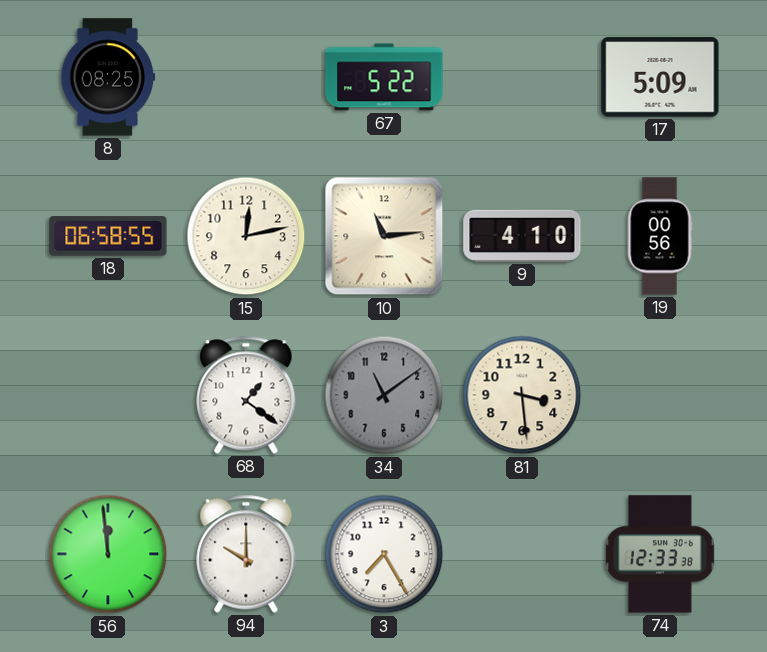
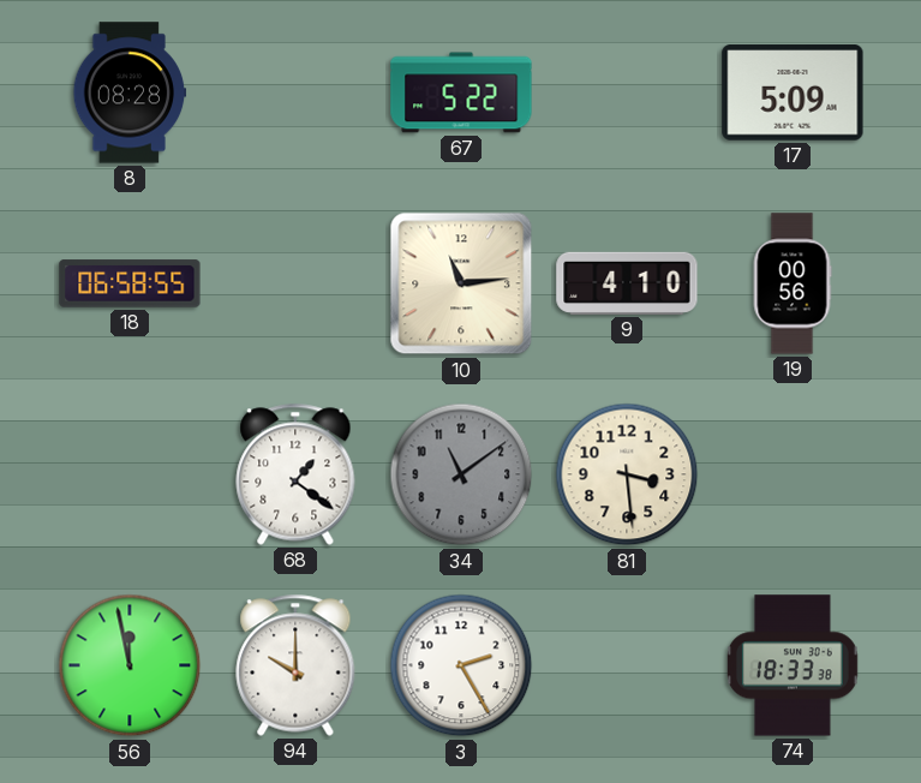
8: 08:25 -> 08:28
15: 12:13 -> none
56: 11:59 -> 11:58
3: 7:25 -> 2:25
74: 12:33 -> 18:33
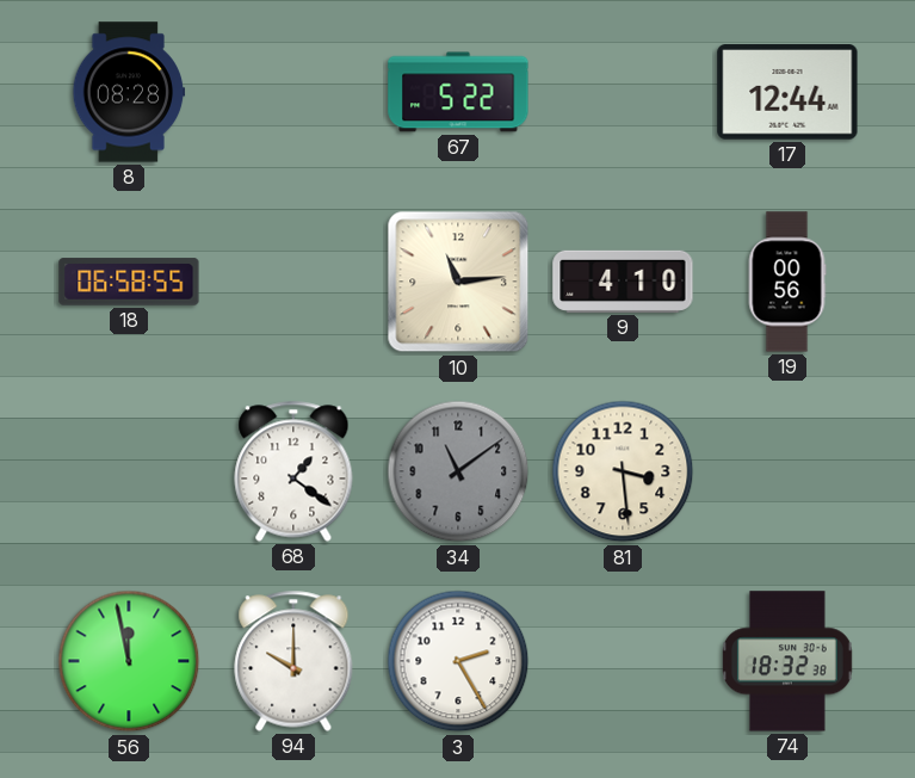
17: 5:09 -> 12:44
74: 18:33 -> 18:32
